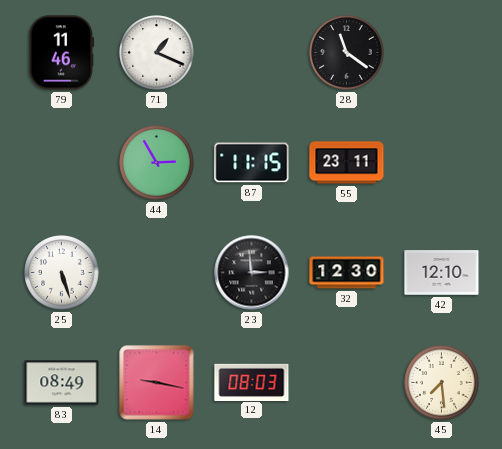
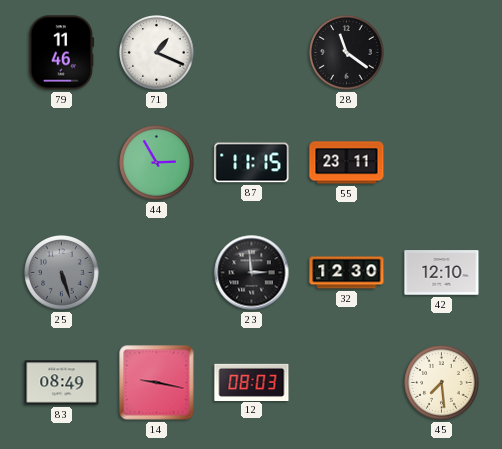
25 dial: white -> grey
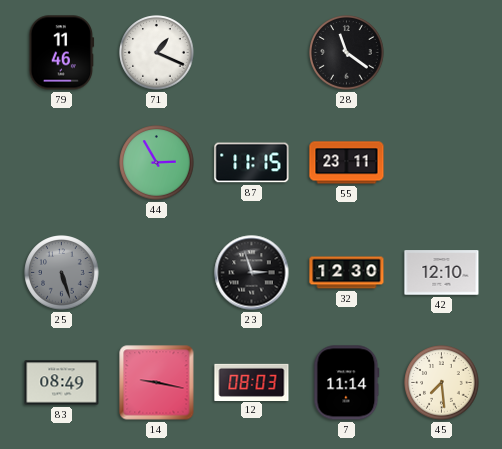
23: 2:59 -> 2:57
7: none -> 11:14
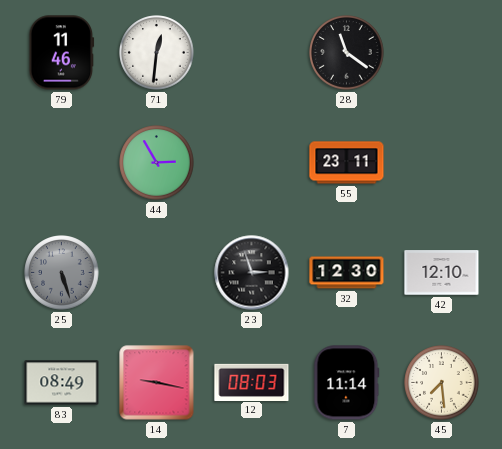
71: 1:19 -> 12:31
87: 11:15 -> none
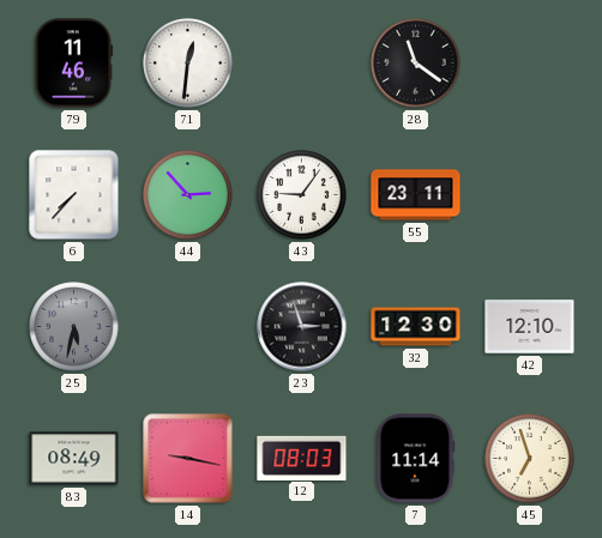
6: none -> 7:37
44: 2:55 -> 2:53
43: none -> 9:06
25: 5:27 -> 5:32
45: 7:29 -> 6:57
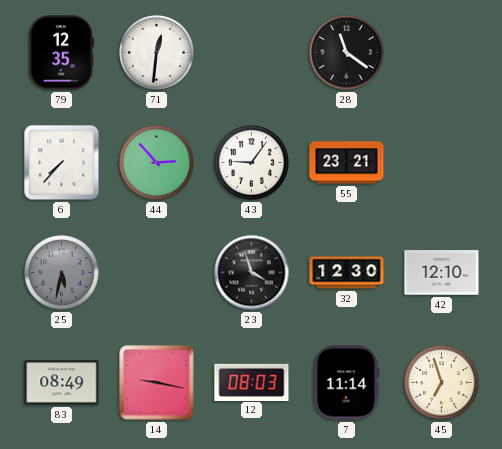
79: 11:46 -> 12:35
55: 23:11 -> 23:21
23: 2:57 -> 3:57
